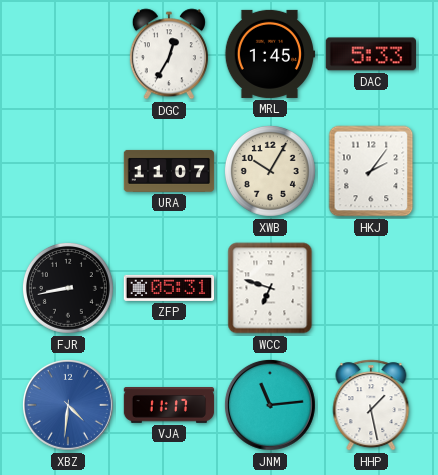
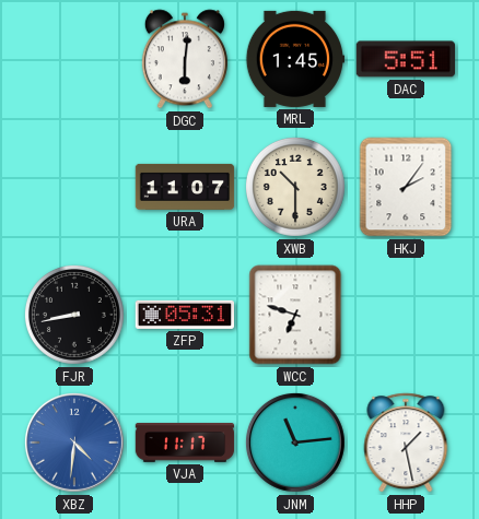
DGC: 12:35 -> 6:01
DAC: 5:33 -> 5:51
XWB: 10:05 -> 10:30
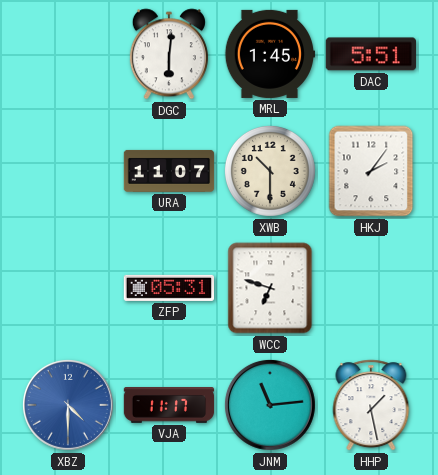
FJR: 8:43 -> none
XBZ: 4:31 -> 4:30
